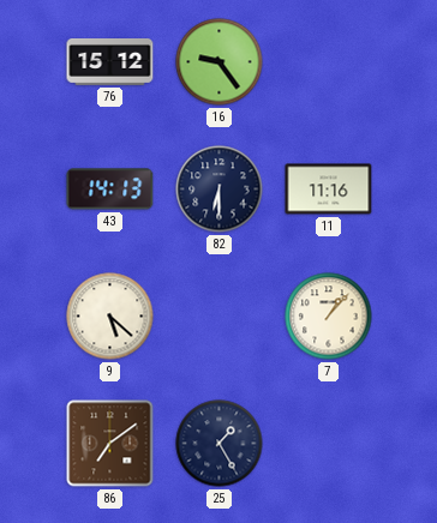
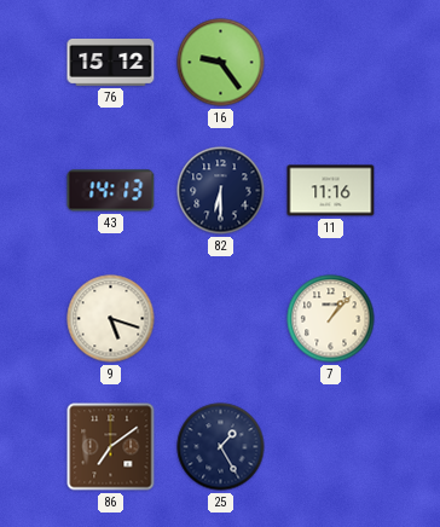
9: 5:22 -> 5:18
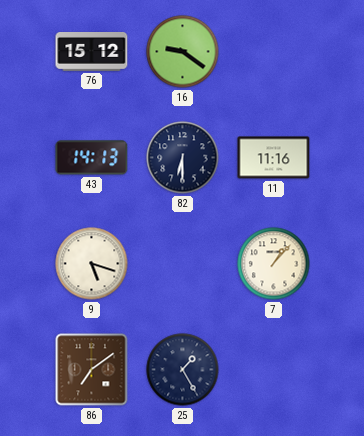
16: 9:24 -> 9:21
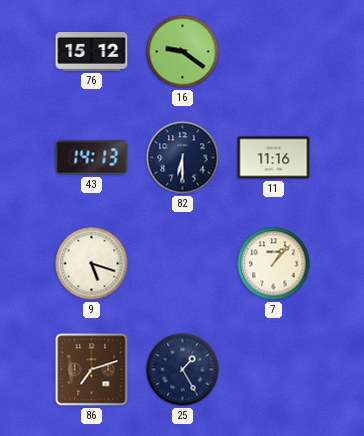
86: 7:09 -> 7:12
